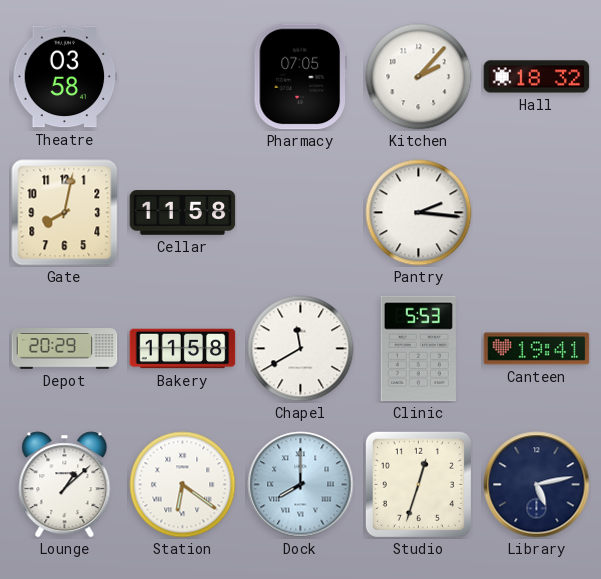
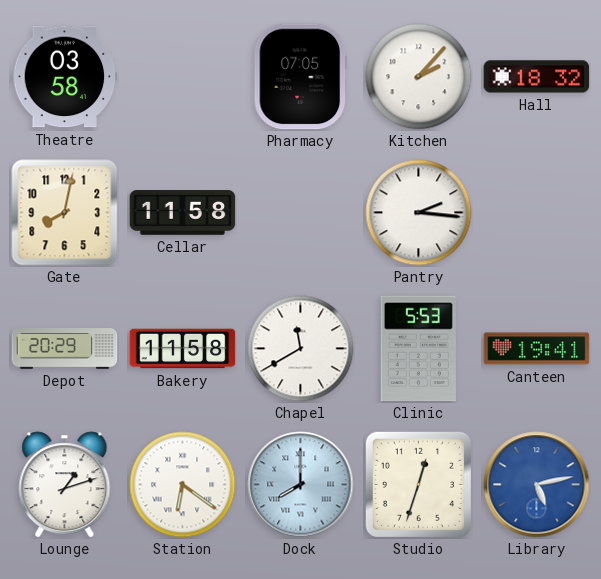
Lounge: 1:08 -> 1:12
Library dial: navy -> blue
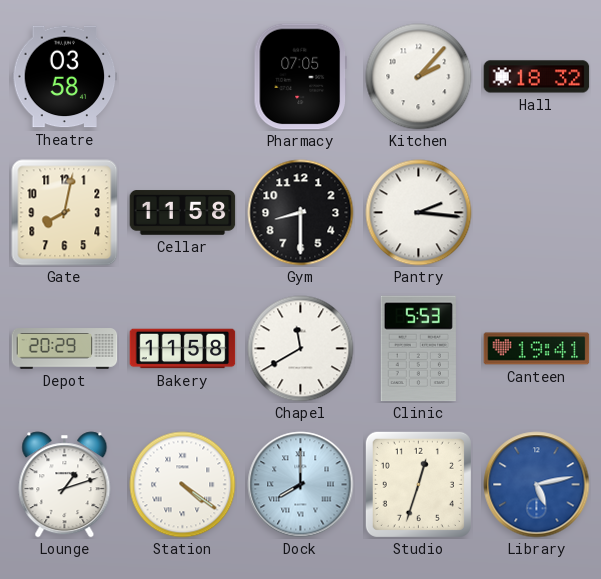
Gym: none -> 8:30
Station: 6:21 -> 4:21
